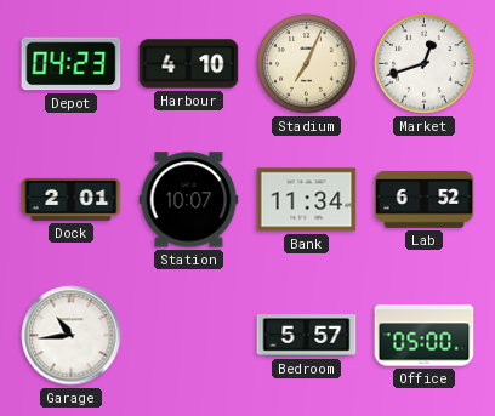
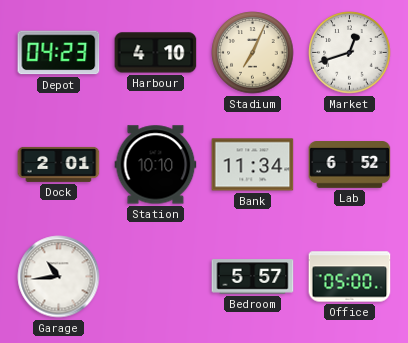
Station: 10:07 -> 10:10
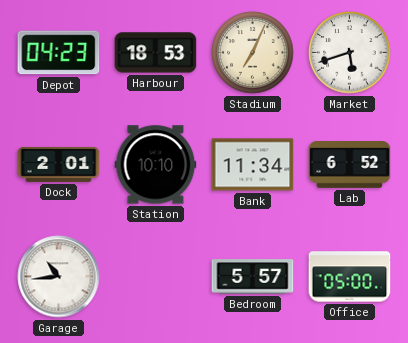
Harbour: 4:10 -> 18:53
Market: 12:42 -> 5:42
